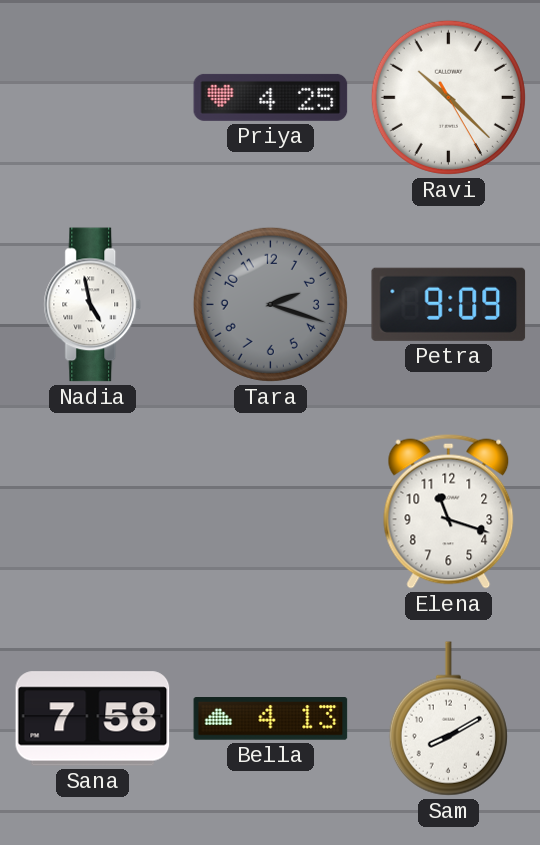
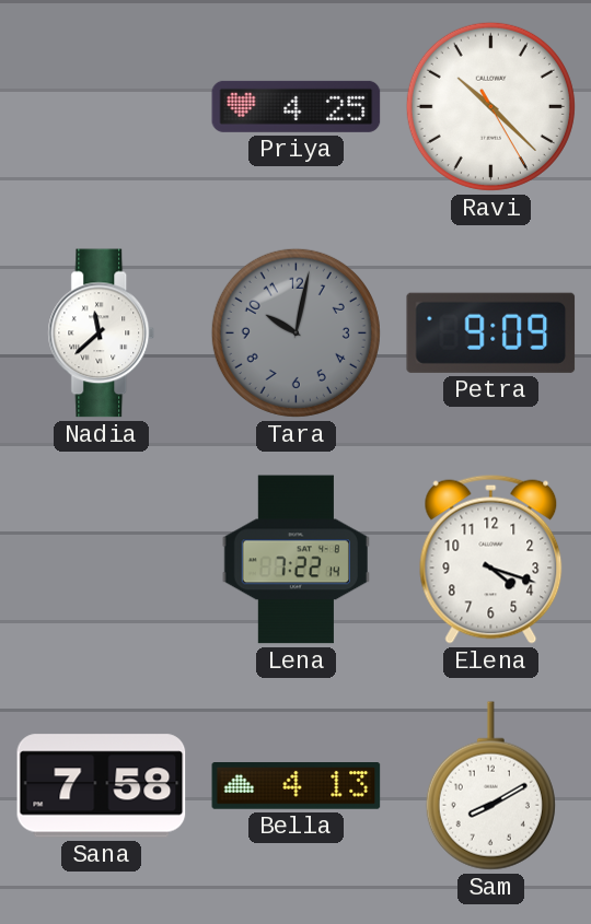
Nadia: 4:58 -> 11:38
Tara: 2:18 -> 10:02
Lena: none -> 7:22
Elena: 11:18 -> 4:18
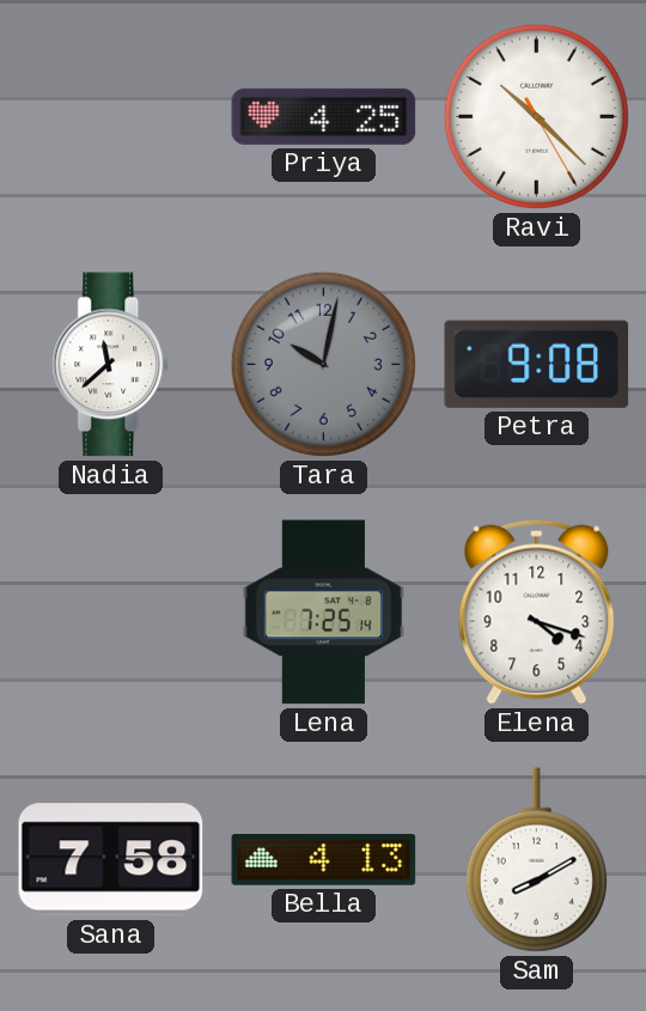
Petra: 9:09 -> 9:08
Lena: 7:22 -> 7:25
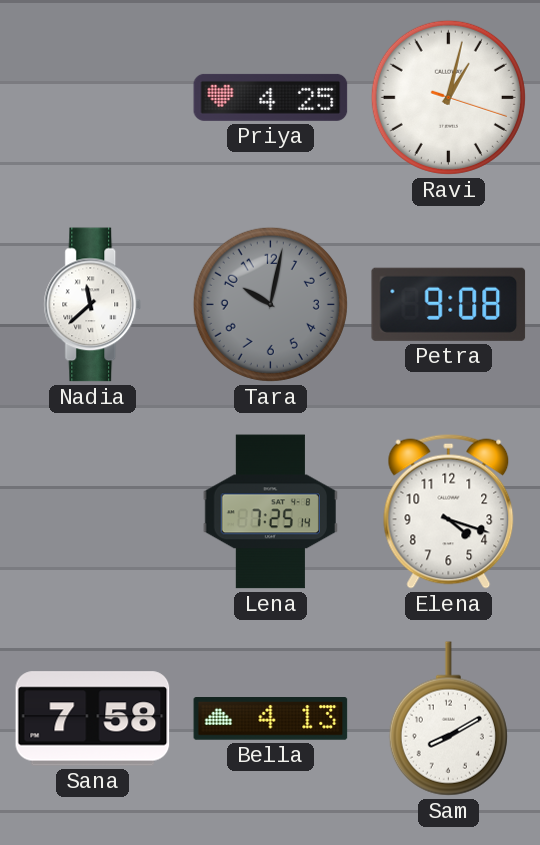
Ravi: 10:22 -> 1:02
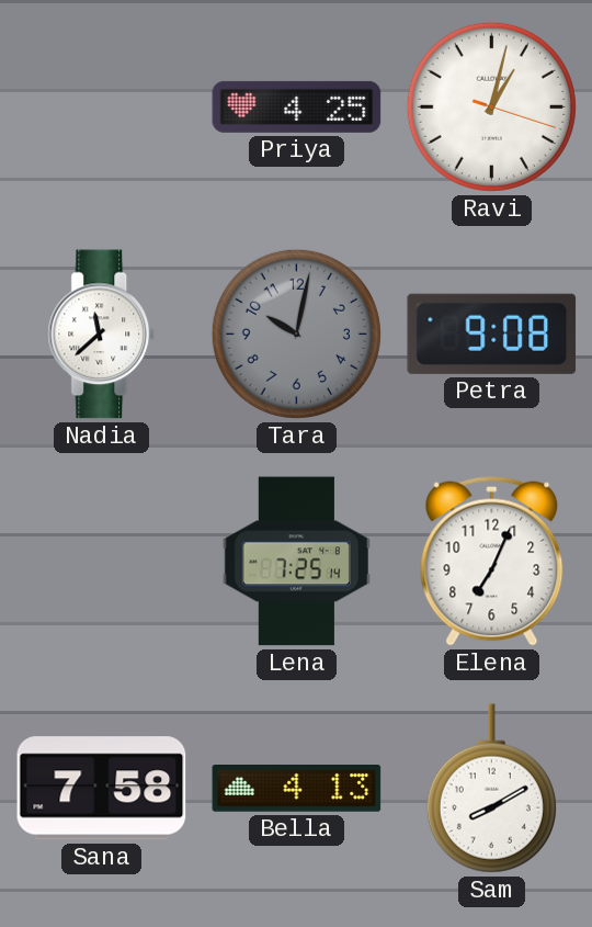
Elena: 4:18 -> 7:04
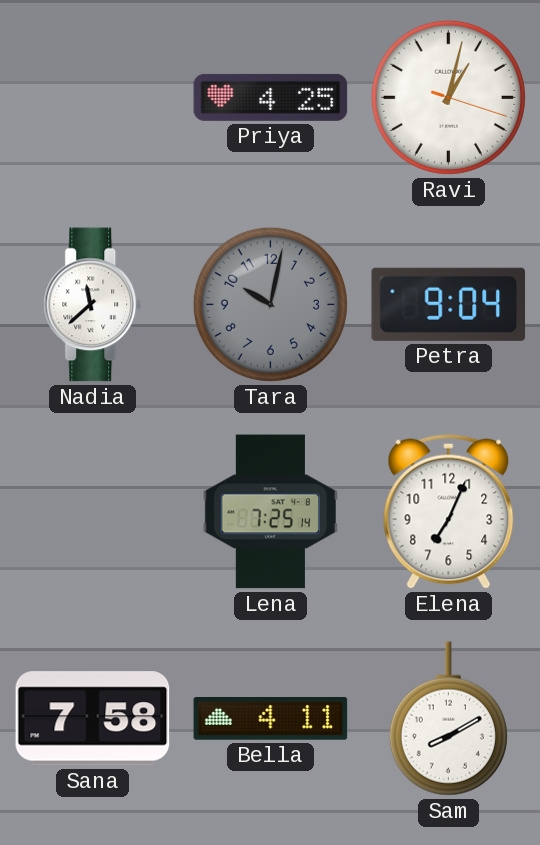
Petra: 9:08 -> 9:04
Bella: 4:13 -> 4:11
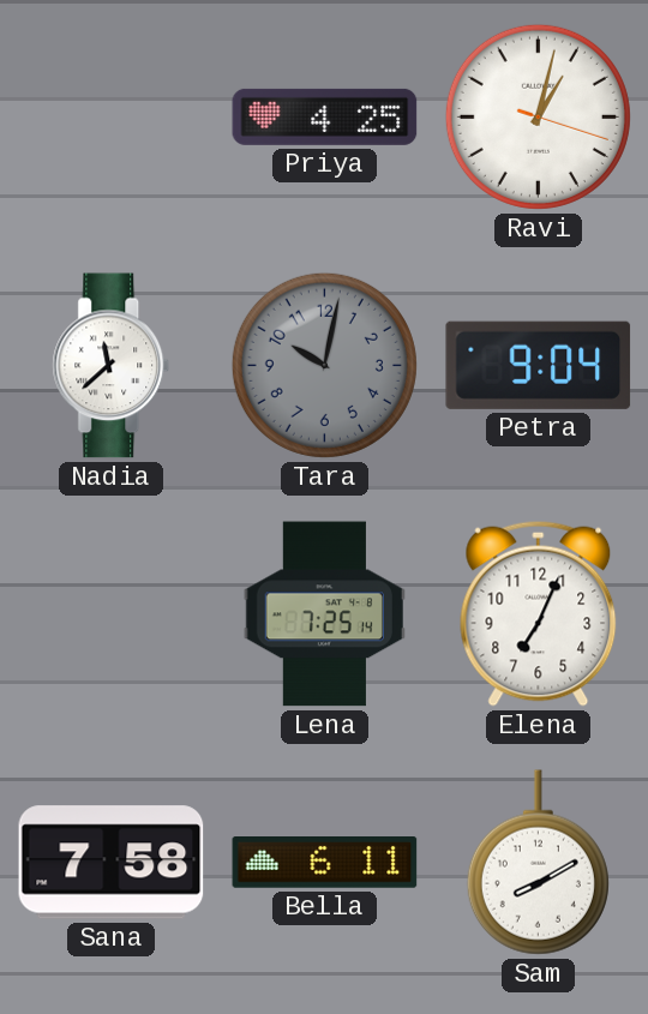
Bella: 4:11 -> 6:11
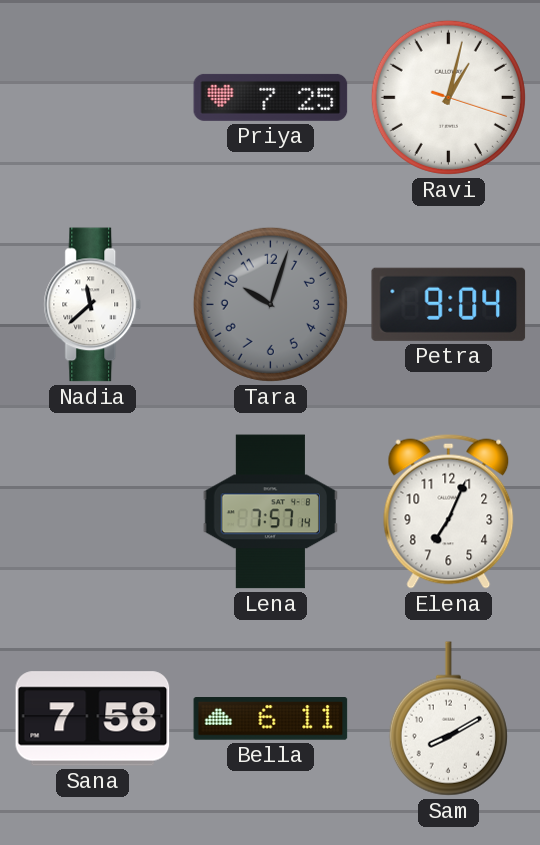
Priya: 4:25 -> 7:25
Tara: 10:02 -> 10:03
Lena: 7:25 -> 7:57
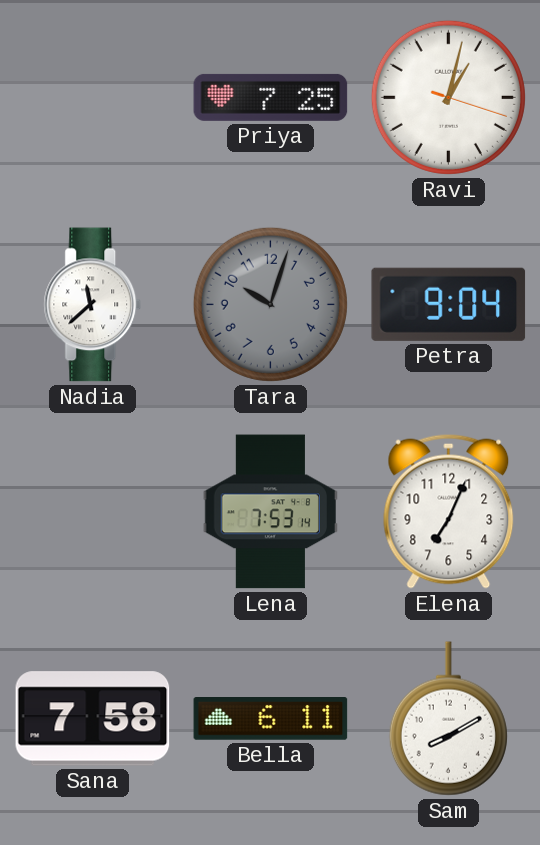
Lena: 7:57 -> 7:53
